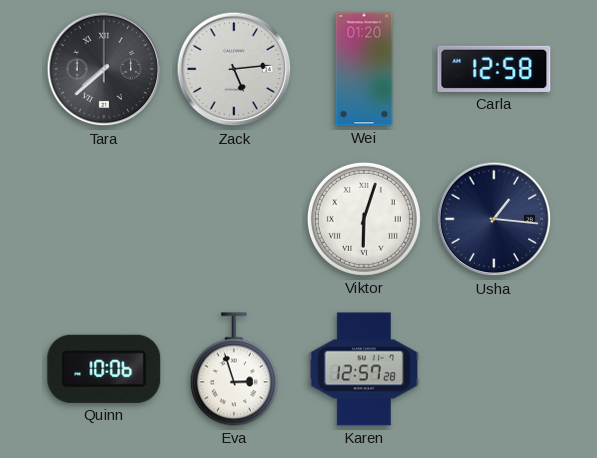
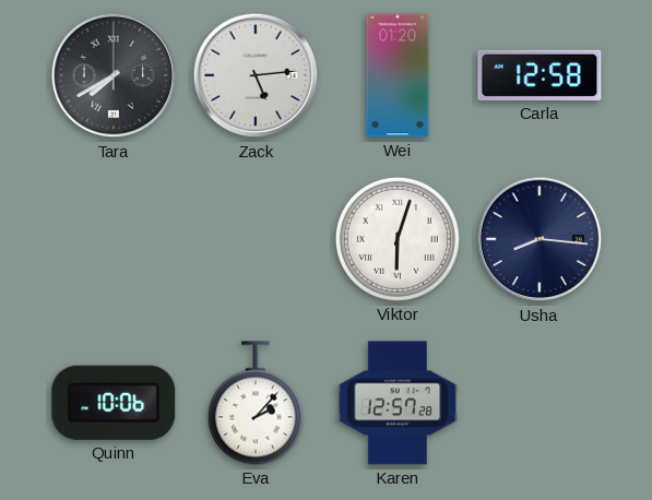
Tara: 7:38 -> 7:40
Usha: 1:16 -> 8:16
Eva: 2:57 -> 2:07
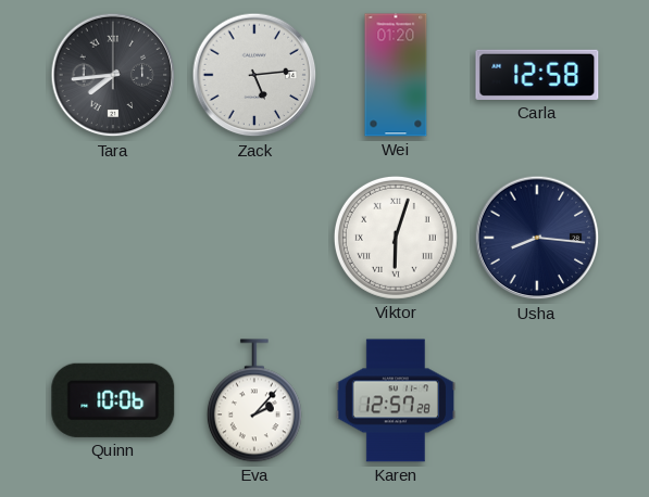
Tara: 7:40 -> 7:44
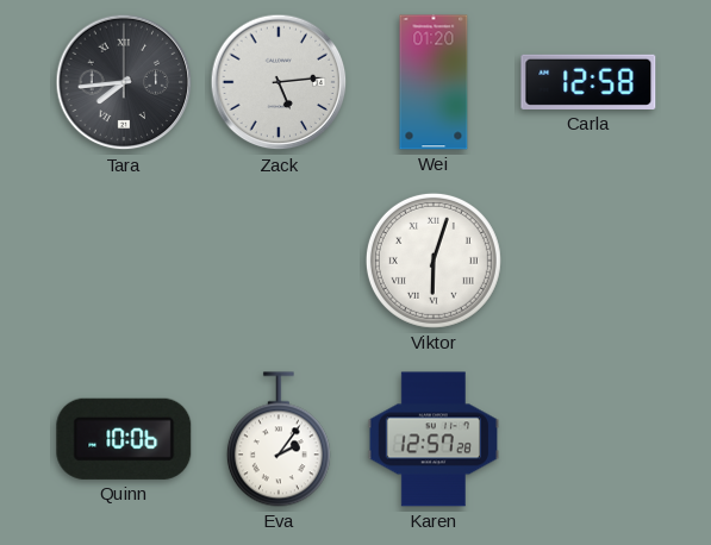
Usha: 8:16 -> none
Eva: 2:07 -> 2:06
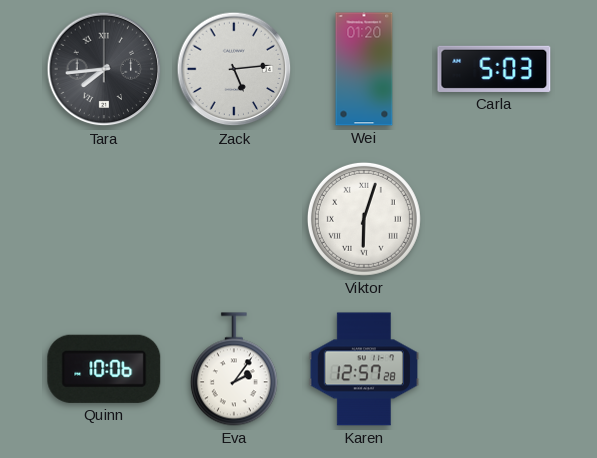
Carla: 12:58 -> 5:03
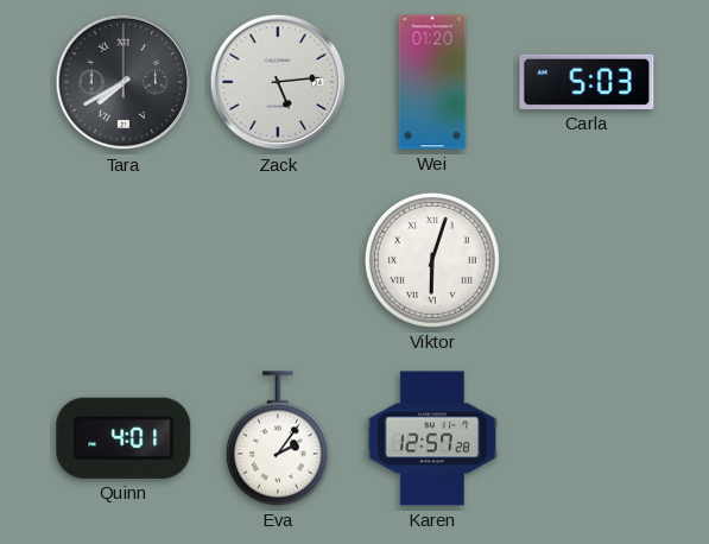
Tara: 7:44 -> 7:40
Quinn: 10:06 -> 4:01
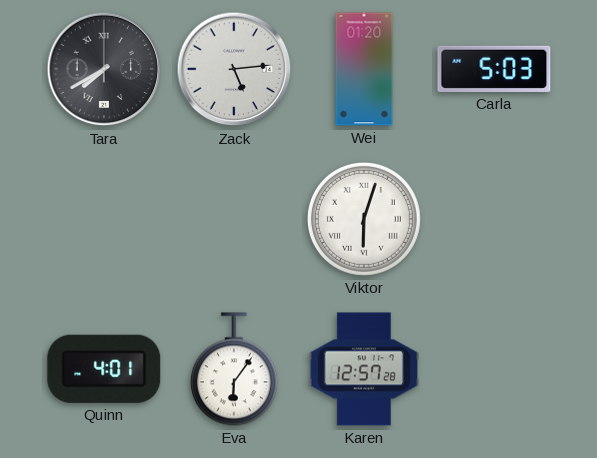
Eva: 2:06 -> 6:06
